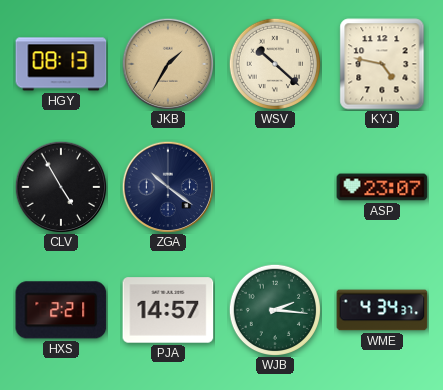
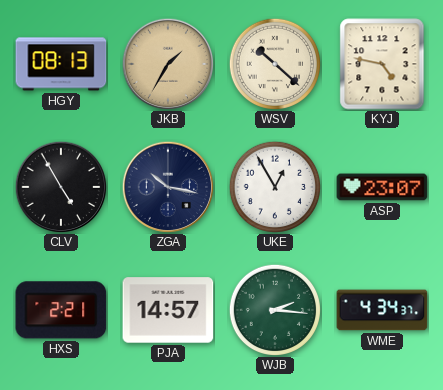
ZGA: 10:21 -> 10:17
UKE: none -> 12:55
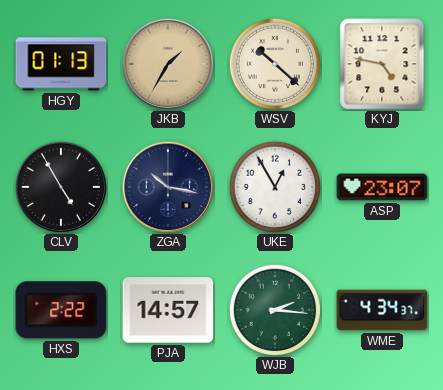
HGY: 08:13 -> 01:13
HXS: 2:21 -> 2:22
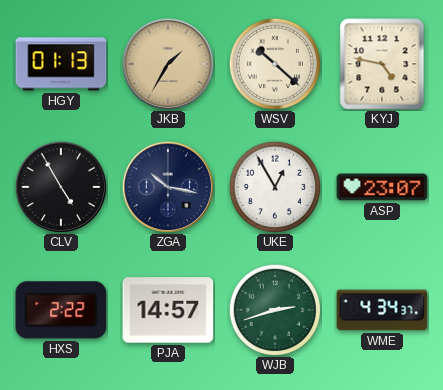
WJB: 2:16 -> 2:42
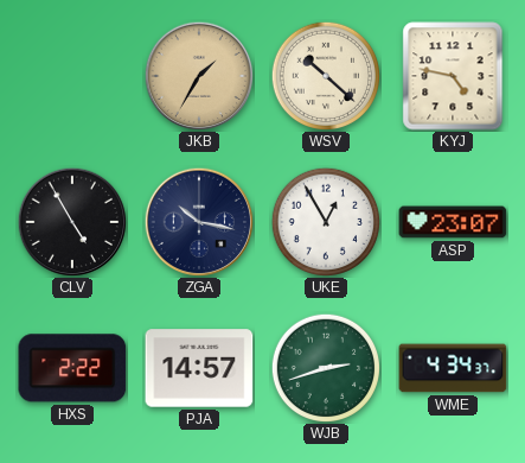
HGY: 01:13 -> none
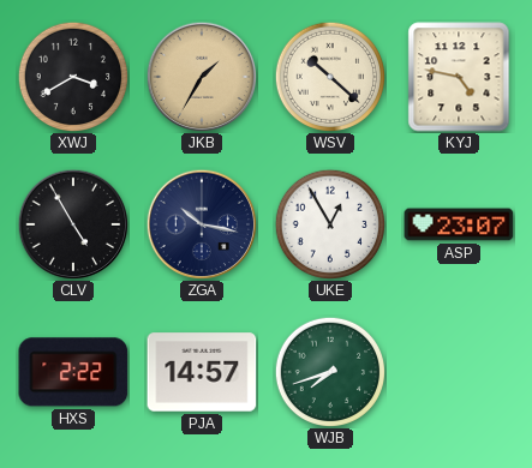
XWJ: none -> 3:40
WJB: 2:42 -> 7:42
WME: 4:34 -> none
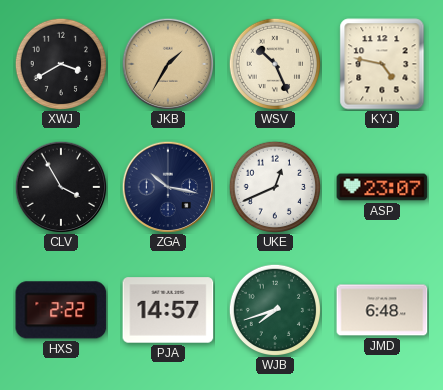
WSV: 10:22 -> 10:26
CLV: 4:55 -> 3:55
UKE: 12:55 -> 12:41
JMD: none -> 6:48
